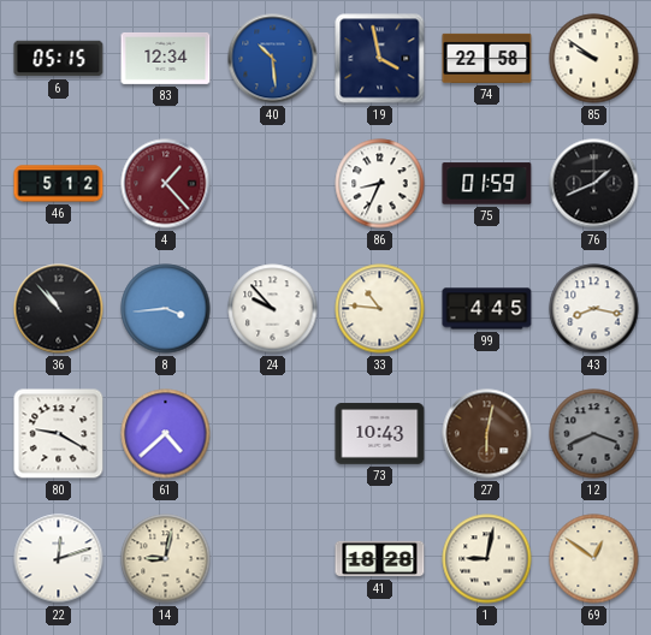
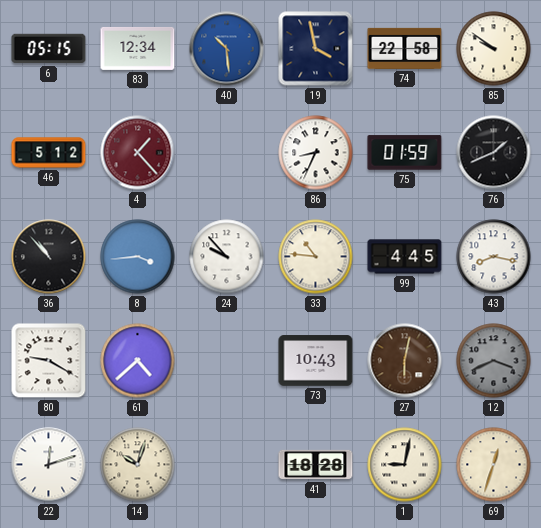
14: 9:02 -> 10:03
69: 12:51 -> 12:33
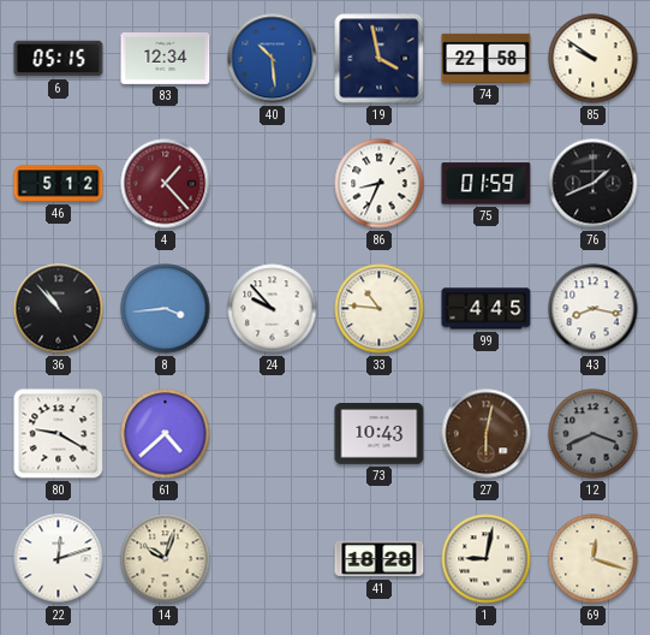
69: 12:33 -> 12:18
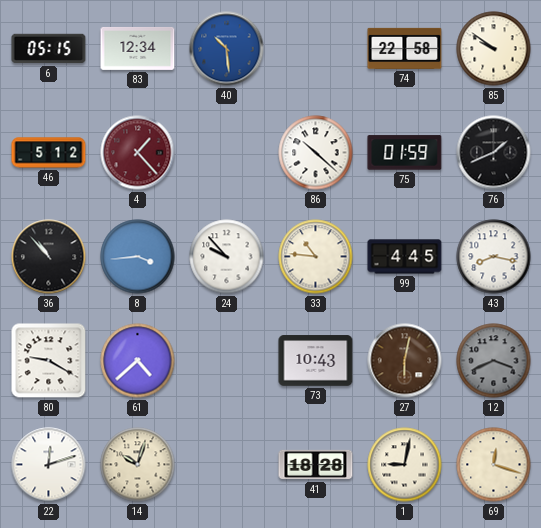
19: 3:58 -> none
86: 8:34 -> 10:22
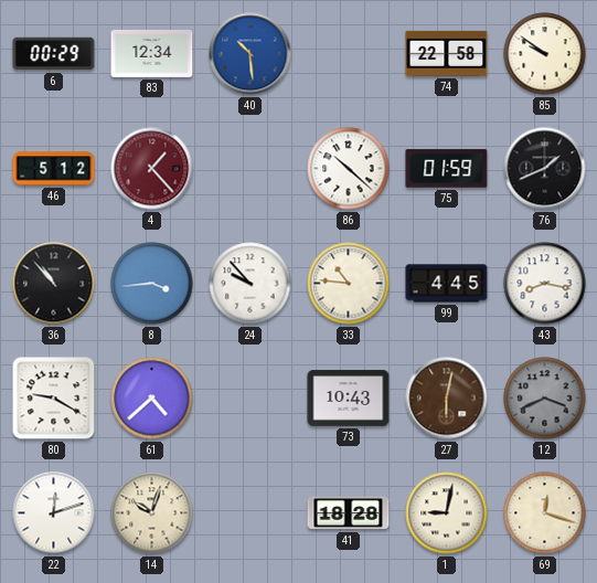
6: 05:15 -> 00:29
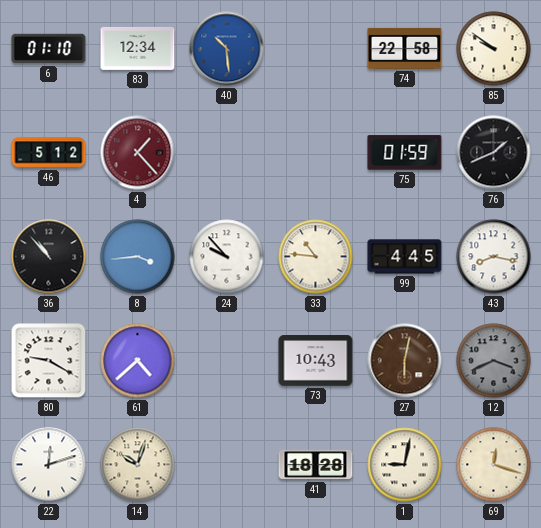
6: 00:29 -> 01:10
86: 10:22 -> none
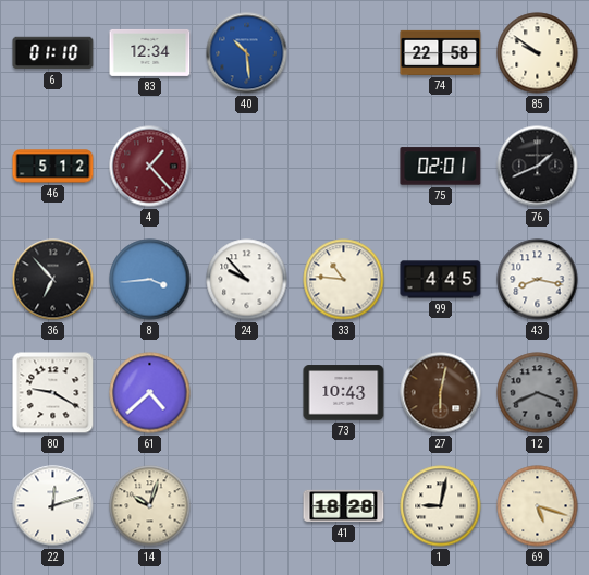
75: 01:59 -> 02:01
36: 10:53 -> 6:53
69: 12:18 -> 5:18
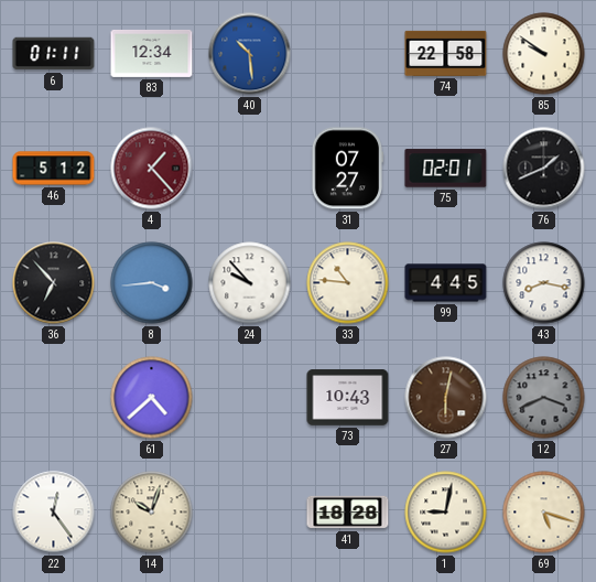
6: 01:10 -> 01:11
31: none -> 07:27
80: 9:20 -> none
22: 12:12 -> 12:24
